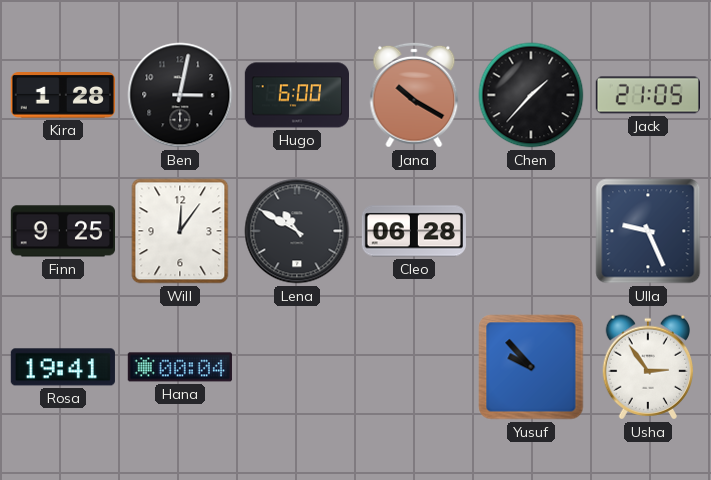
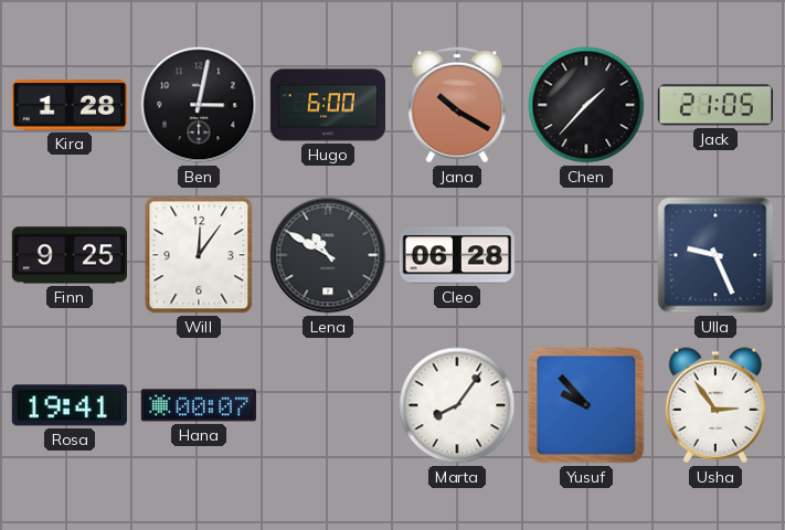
Hana: 00:04 -> 00:07
Marta: none -> 8:06
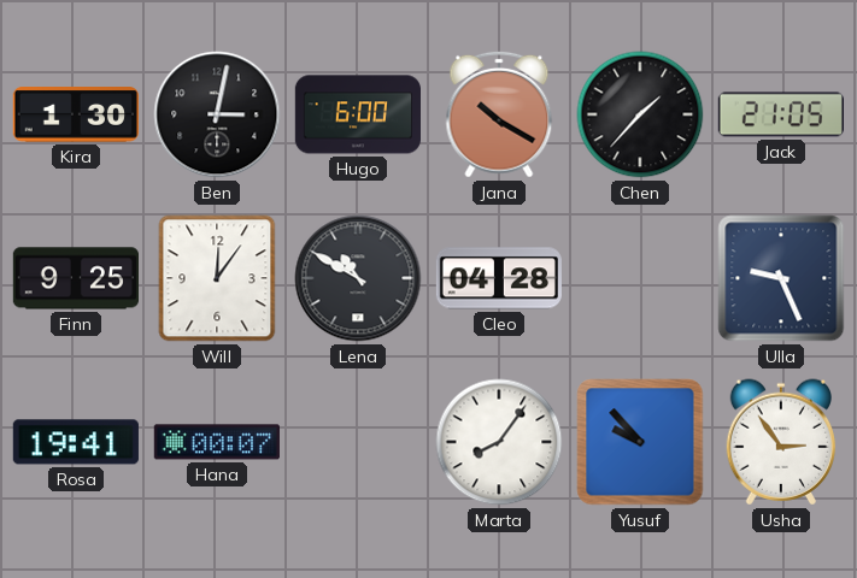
Kira: 1:28 -> 1:30
Cleo: 06:28 -> 04:28
